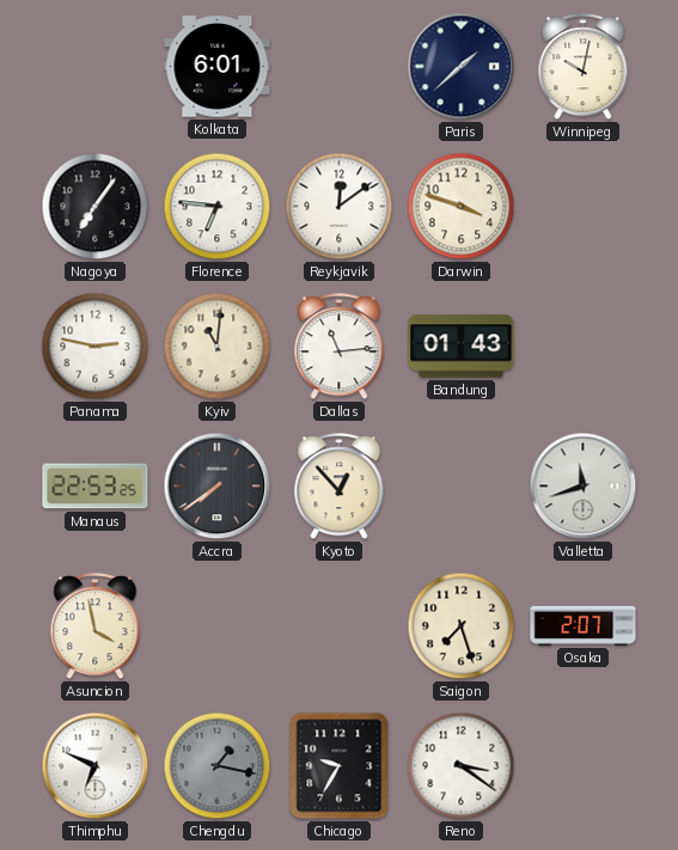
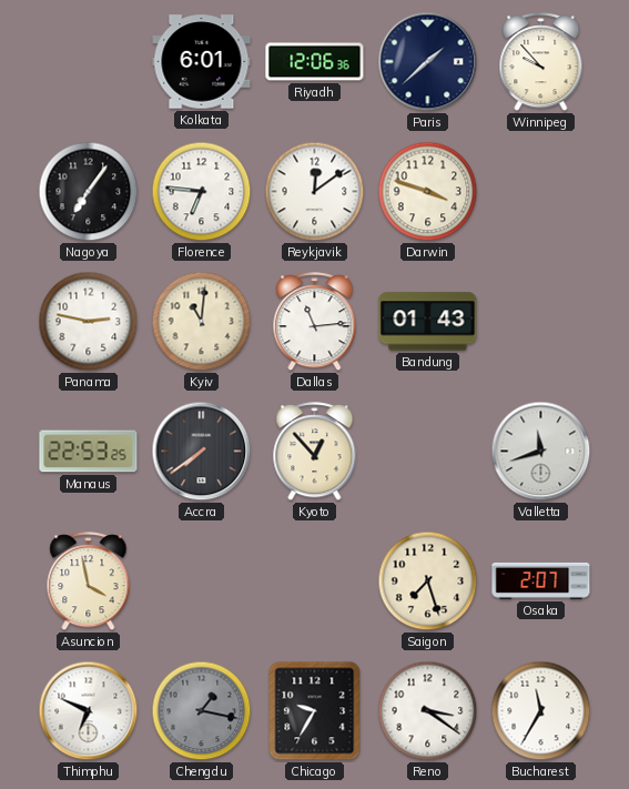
Riyadh: none -> 12:06
Winnipeg: 10:02 -> 9:53
Bucharest: none -> 11:35
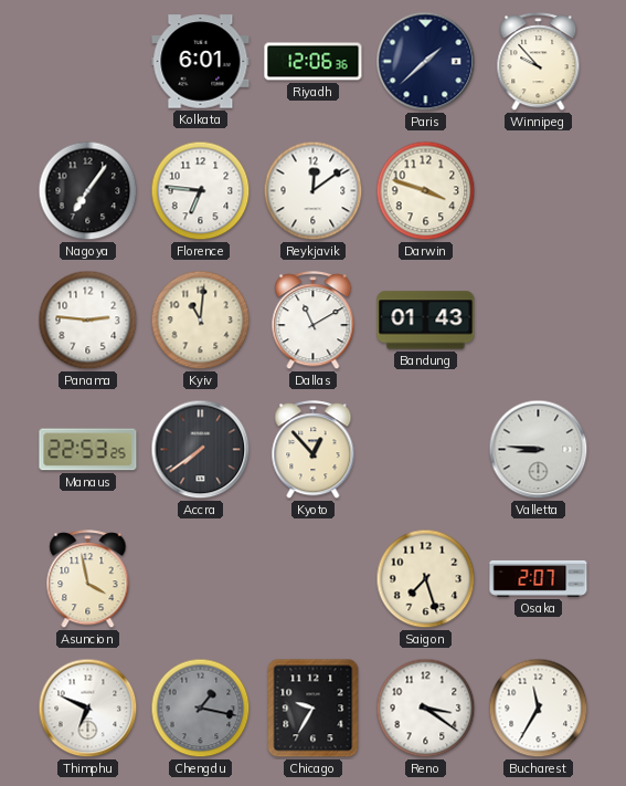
Panama: 2:47 -> 2:46
Dallas: 11:14 -> 11:10
Valletta: 11:42 -> 8:46
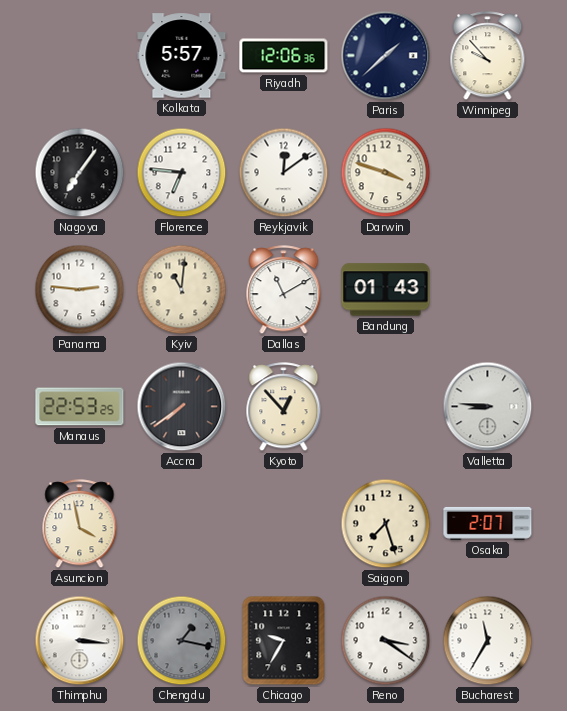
Kolkata: 6:01 -> 5:57
Thimphu: 6:49 -> 3:16
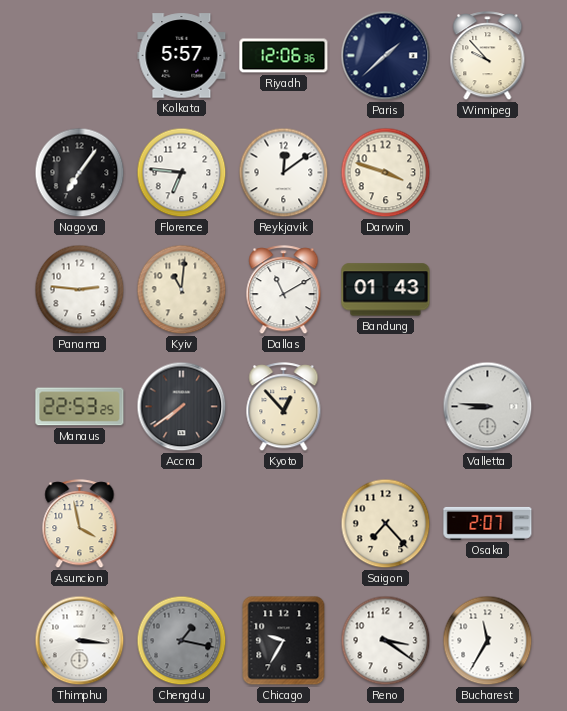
Saigon: 7:27 -> 7:23
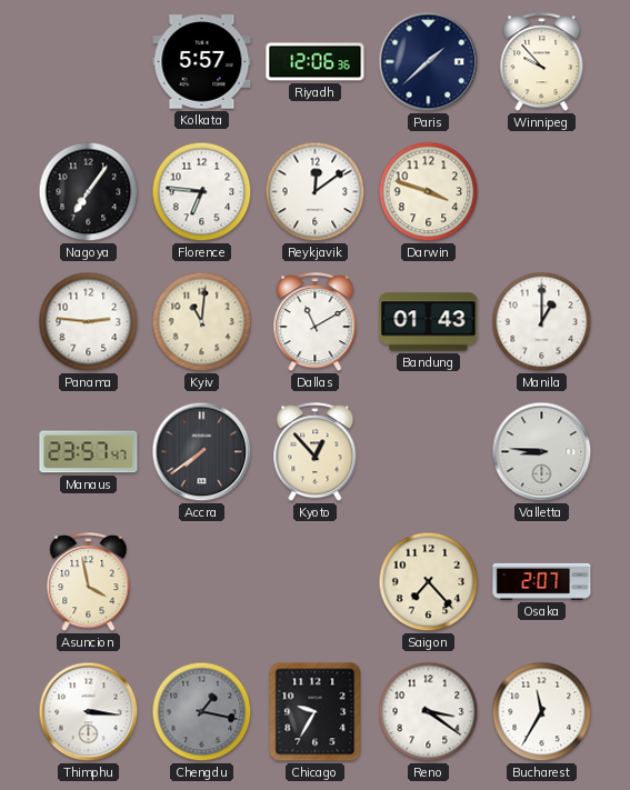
Manila: none -> 1:00
Manaus: 22:53 -> 23:57
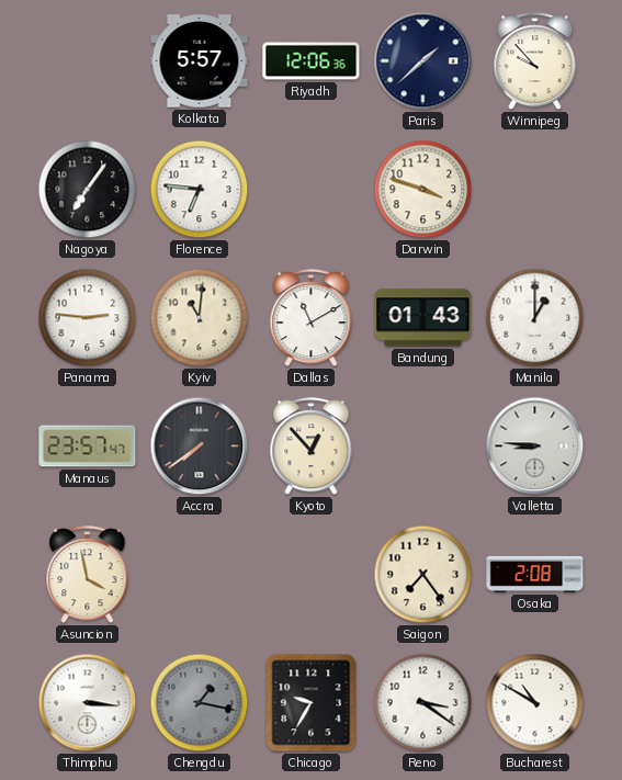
Reykjavik: 12:09 -> none
Saigon: 7:23 -> 7:24
Osaka: 2:07 -> 2:08
Bucharest: 11:35 -> 10:50
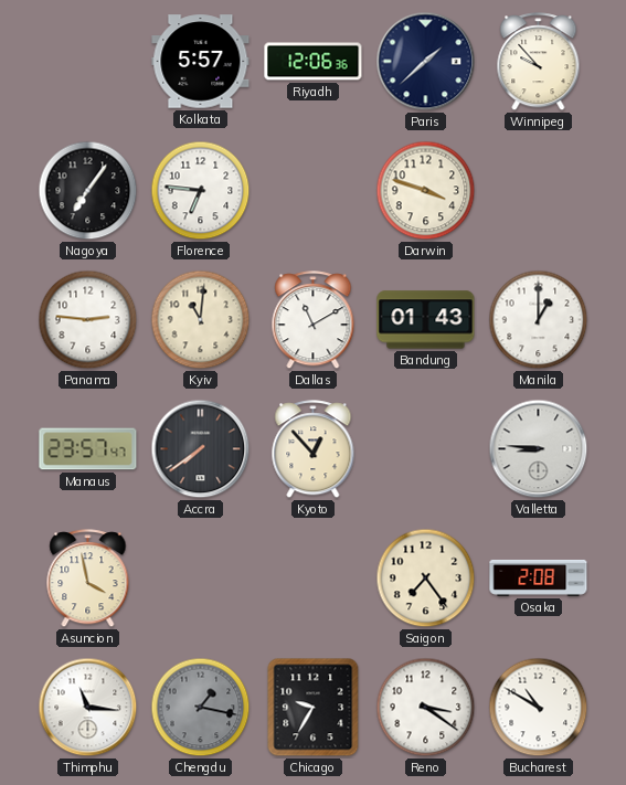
Thimphu: 3:16 -> 11:16
